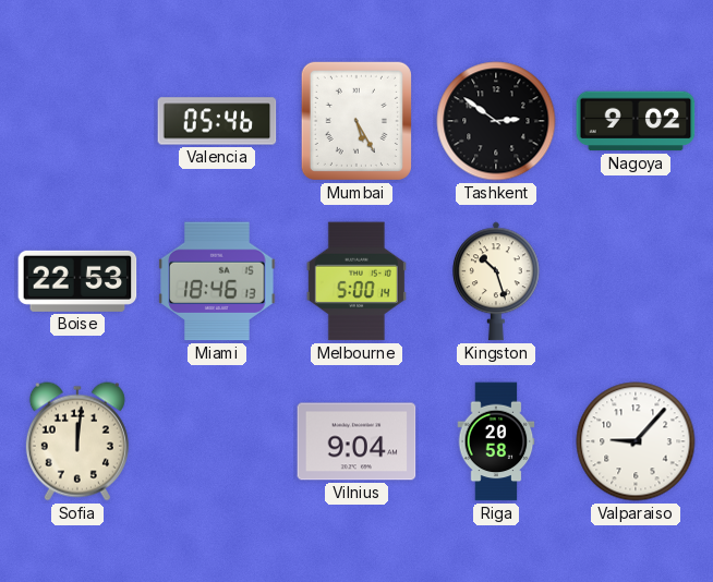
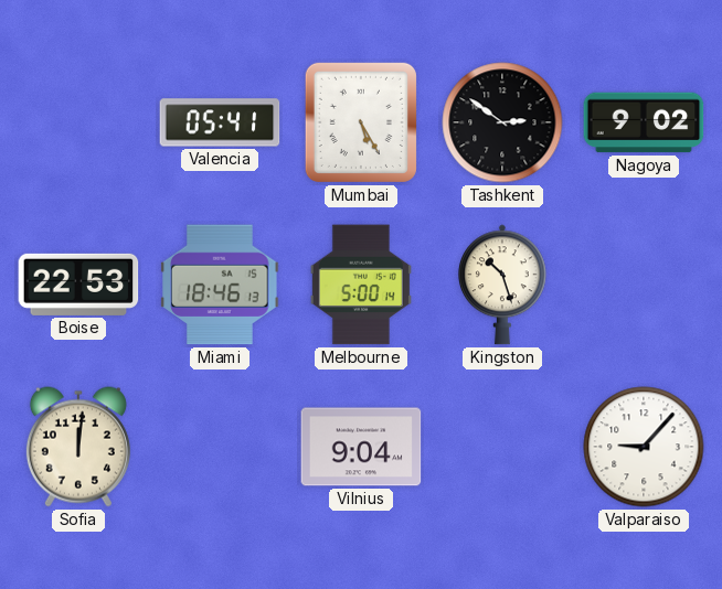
Valencia: 05:46 -> 05:41
Riga: 20:58 -> none
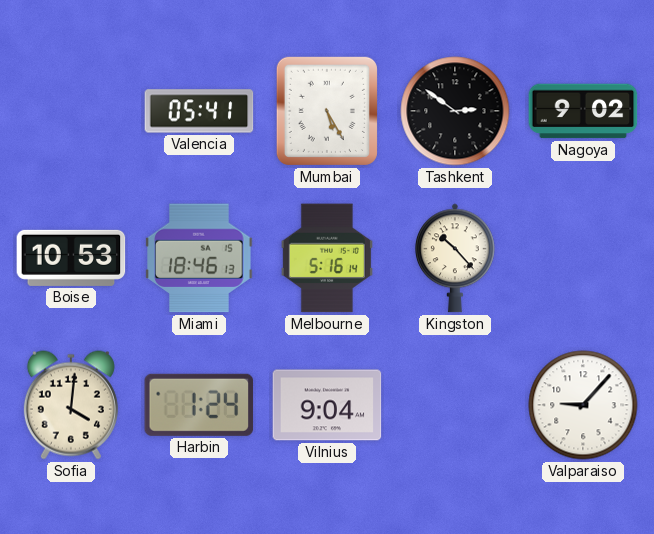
Boise: 22:53 -> 10:53
Melbourne: 5:00 -> 5:16
Kingston: 10:27 -> 10:23
Sofia: 12:01 -> 4:01
Harbin: none -> 1:24
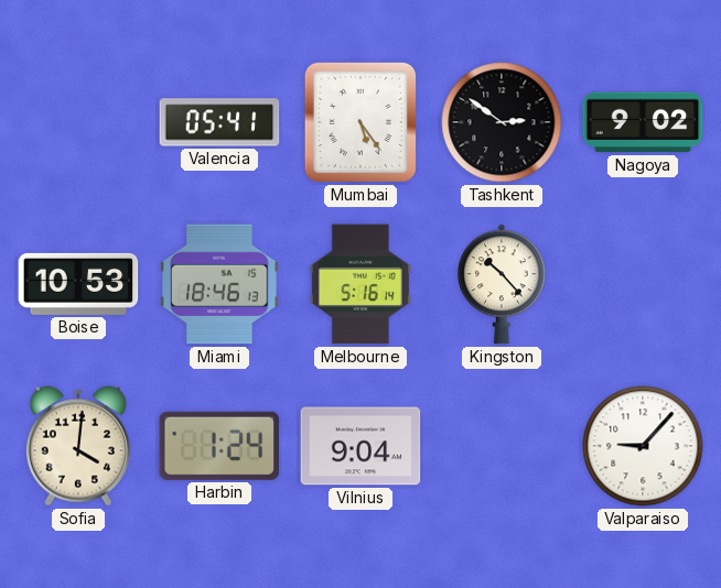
Mumbai: 5:25 -> 5:24
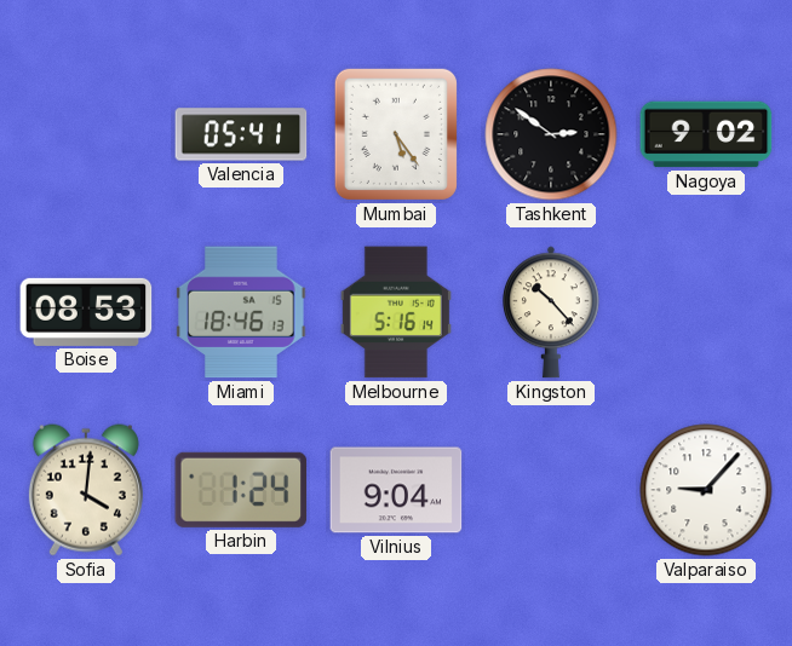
Boise: 10:53 -> 08:53
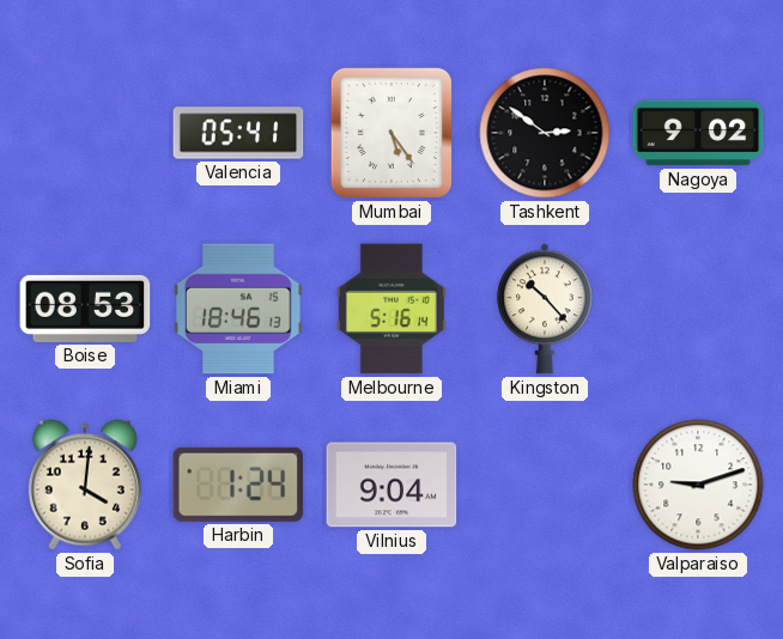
Valparaiso: 9:07 -> 9:12
